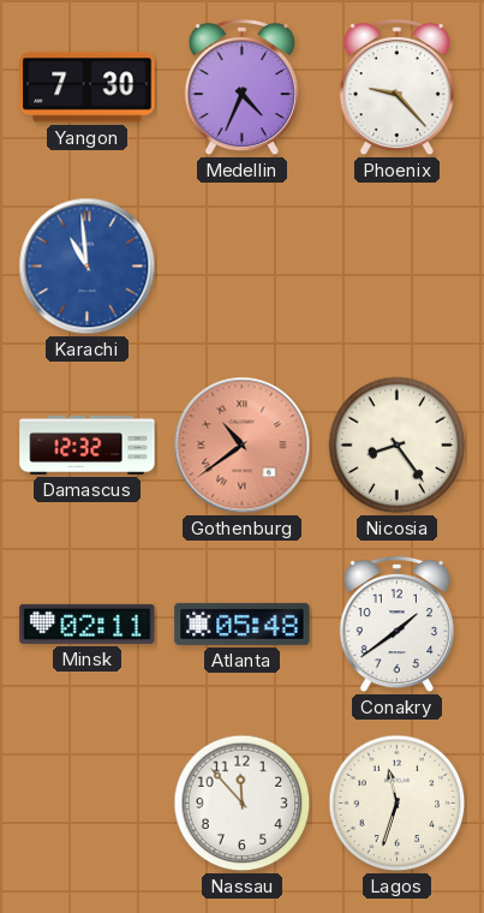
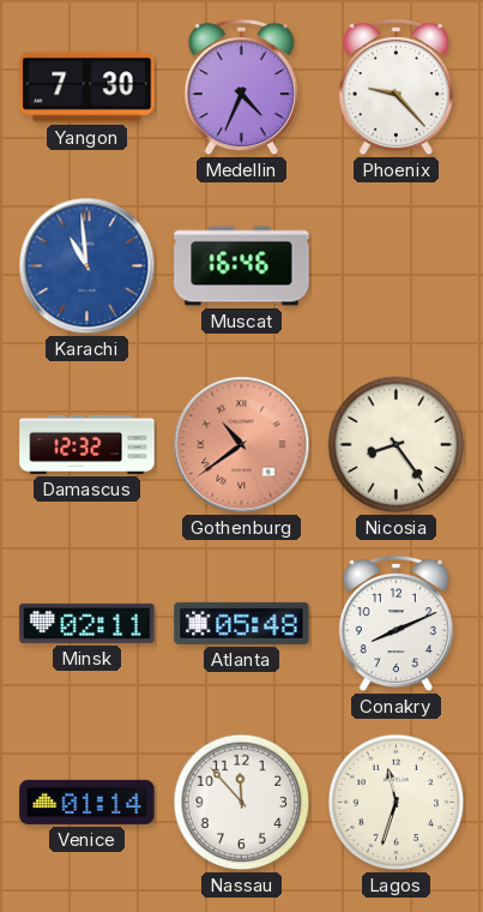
Muscat: none -> 16:46
Conakry: 1:39 -> 8:11
Venice: none -> 01:14
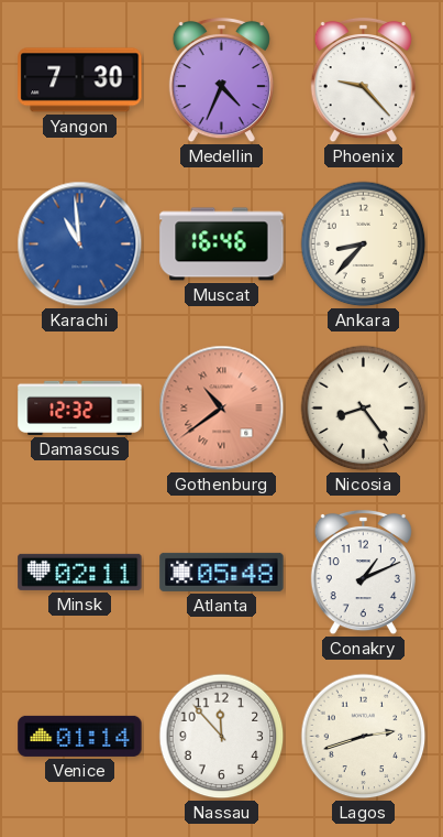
Ankara: none -> 8:37
Conakry: 8:11 -> 1:11
Lagos: 11:33 -> 2:42
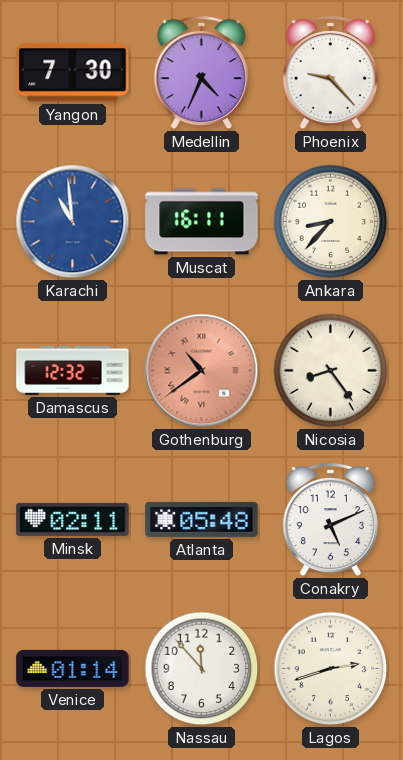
Muscat: 16:46 -> 16:11
Conakry: 1:11 -> 5:11
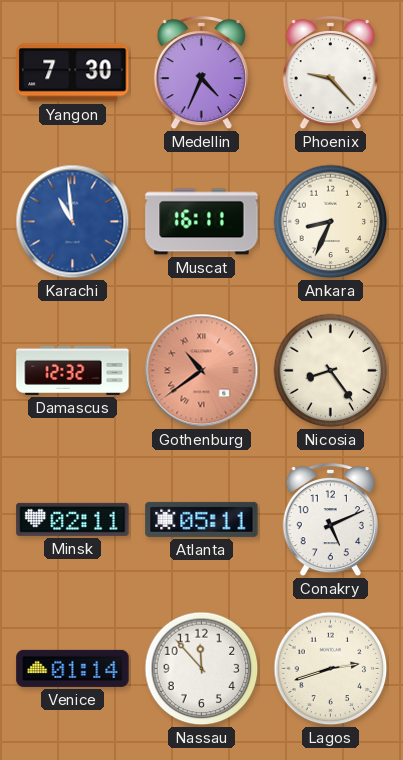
Ankara: 8:37 -> 8:34
Atlanta: 05:48 -> 05:11
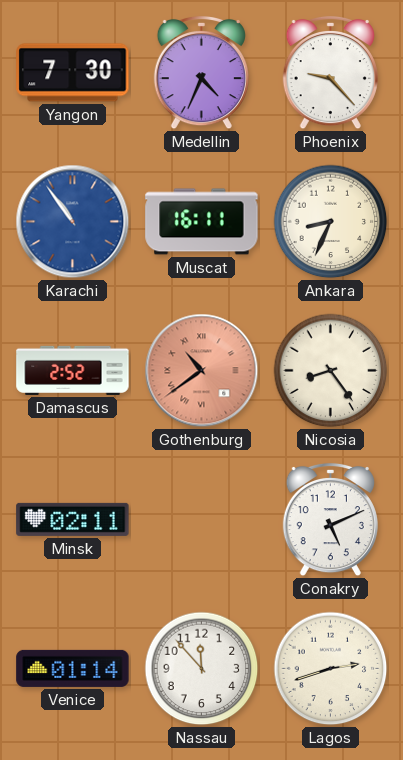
Karachi: 10:59 -> 10:54
Damascus: 12:32 -> 2:52
Atlanta: 05:11 -> none
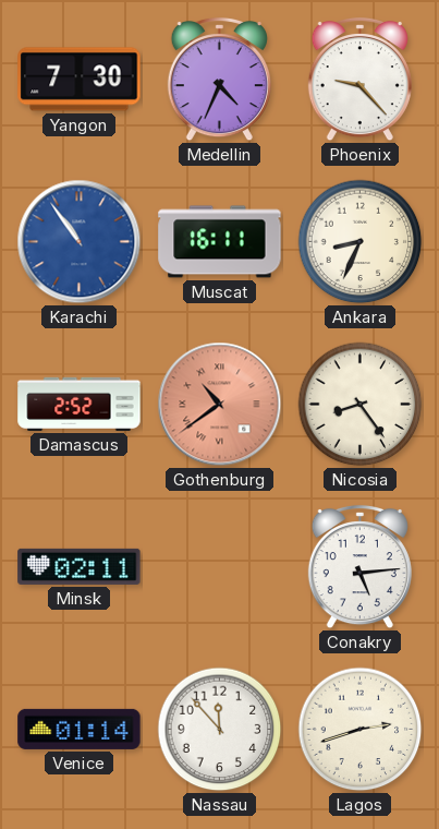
Conakry: 5:11 -> 5:14
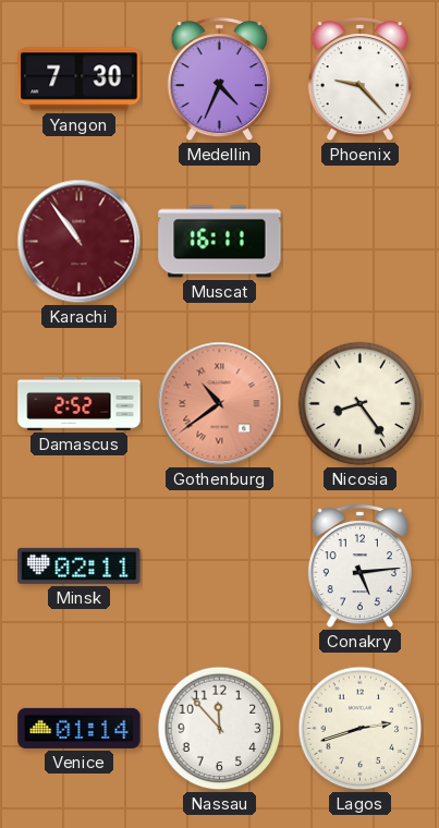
Karachi dial: blue -> burgundy
Ankara: 8:34 -> none
